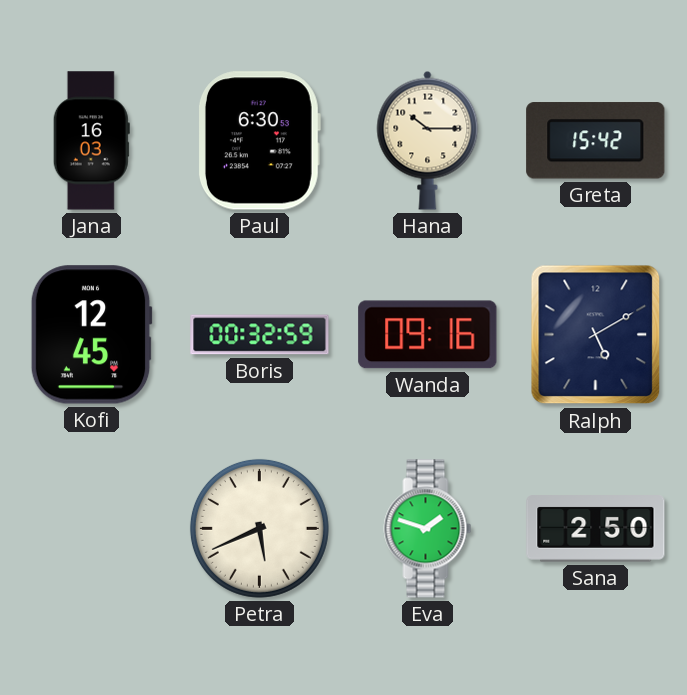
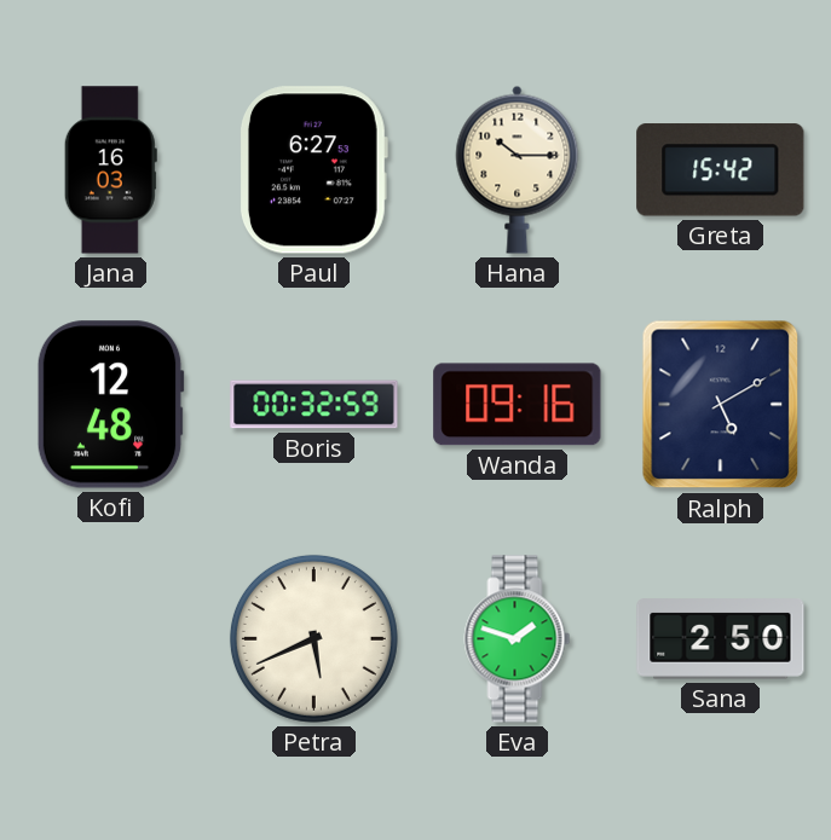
Paul: 6:30 -> 6:27
Kofi: 12:45 -> 12:48
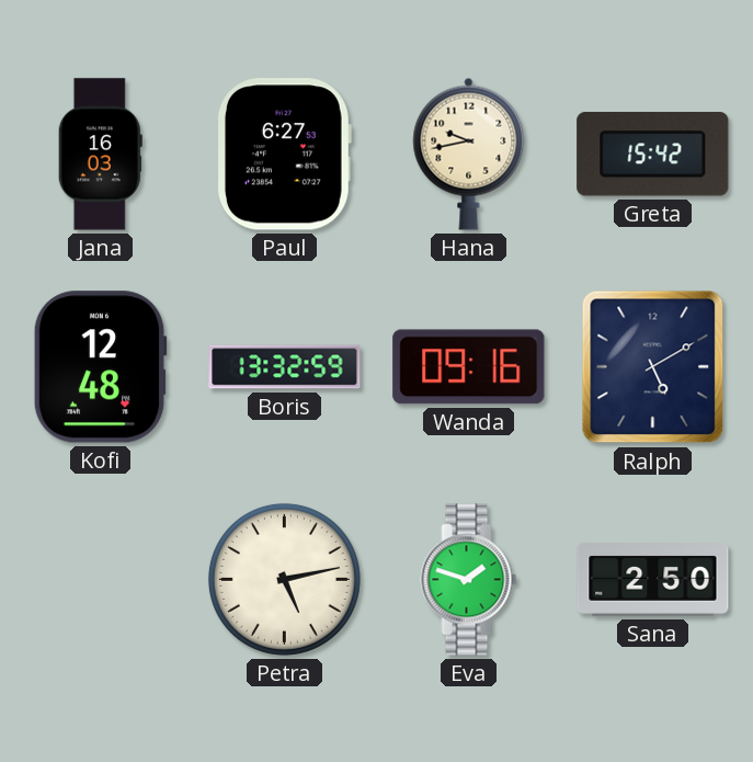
Hana: 10:15 -> 9:43
Boris: 00:32 -> 13:32
Petra: 5:41 -> 5:13
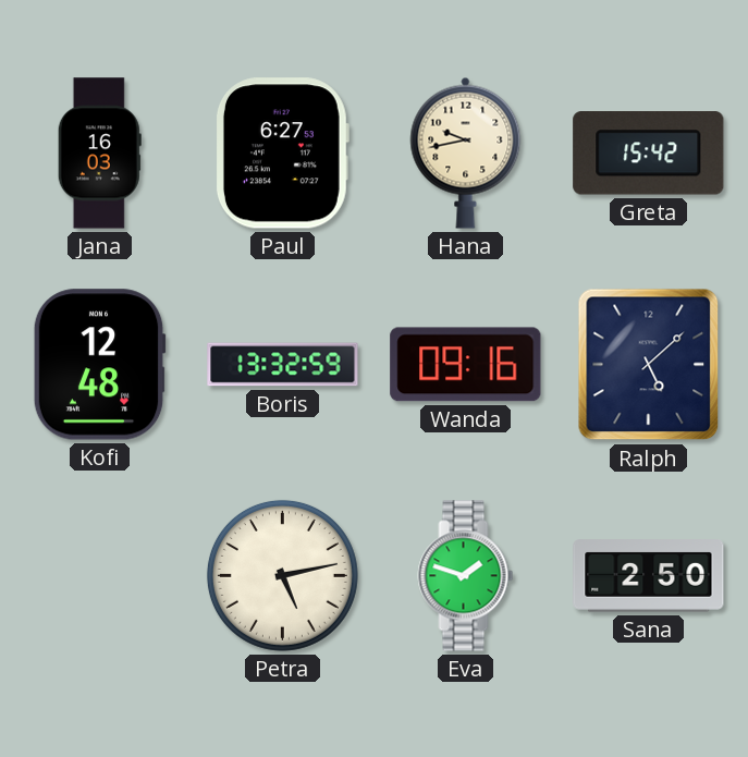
Ralph: 5:10 -> 5:08
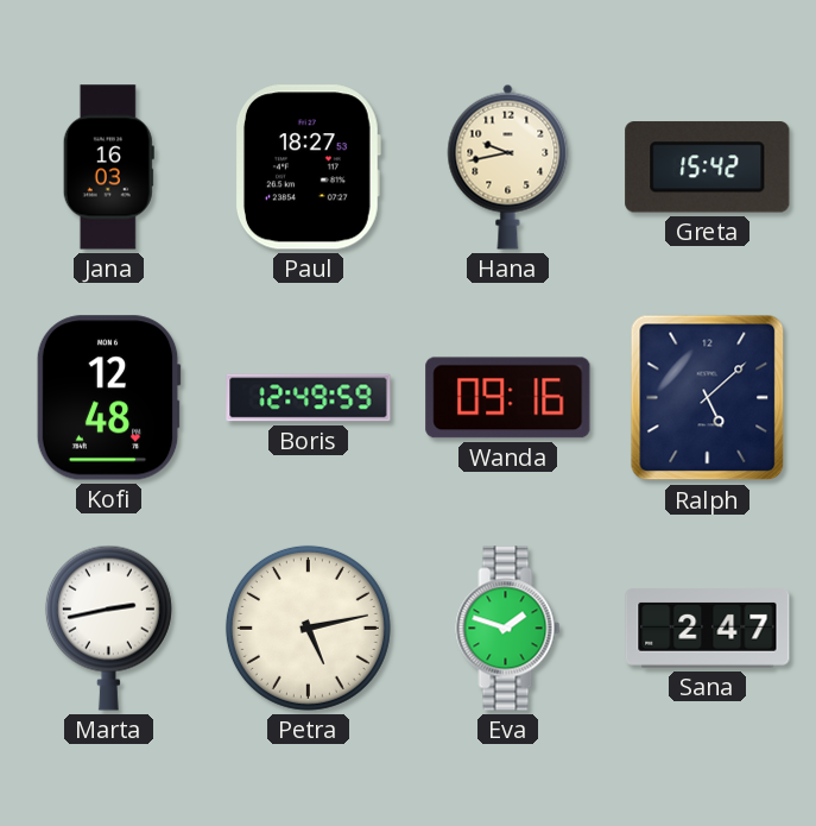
Paul: 6:27 -> 18:27
Boris: 13:32 -> 12:49
Marta: none -> 2:43
Sana: 2:50 -> 2:47
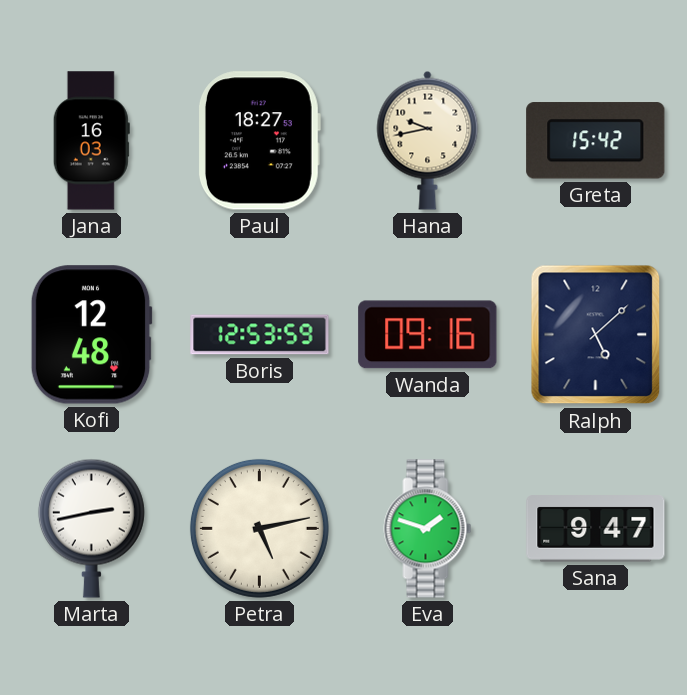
Boris: 12:49 -> 12:53
Sana: 2:47 -> 9:47
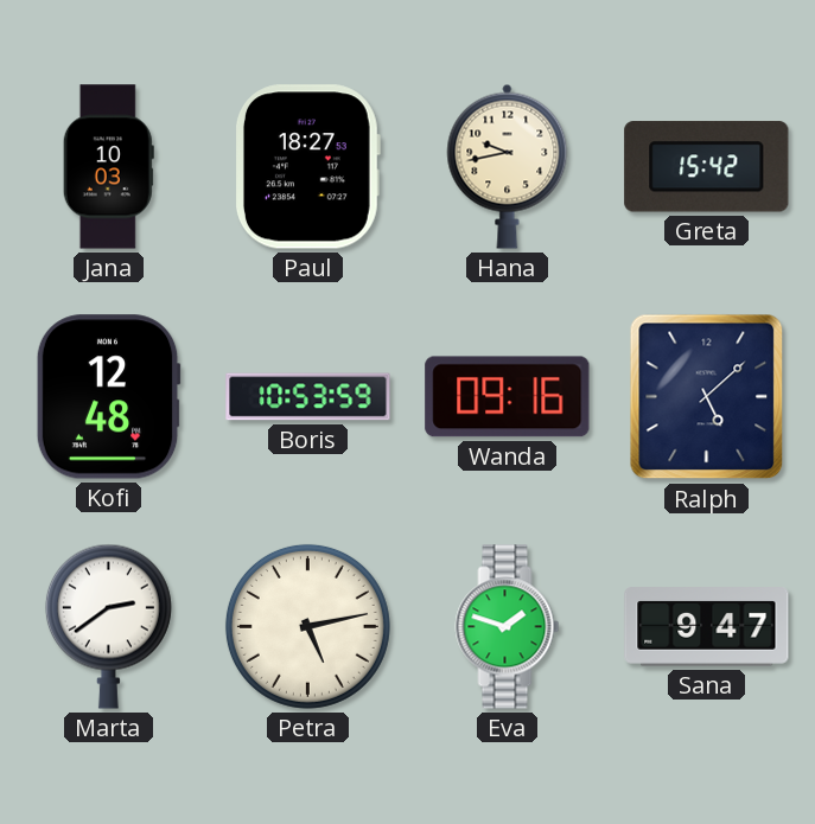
Jana: 16:03 -> 10:03
Boris: 12:53 -> 10:53
Marta: 2:43 -> 2:39
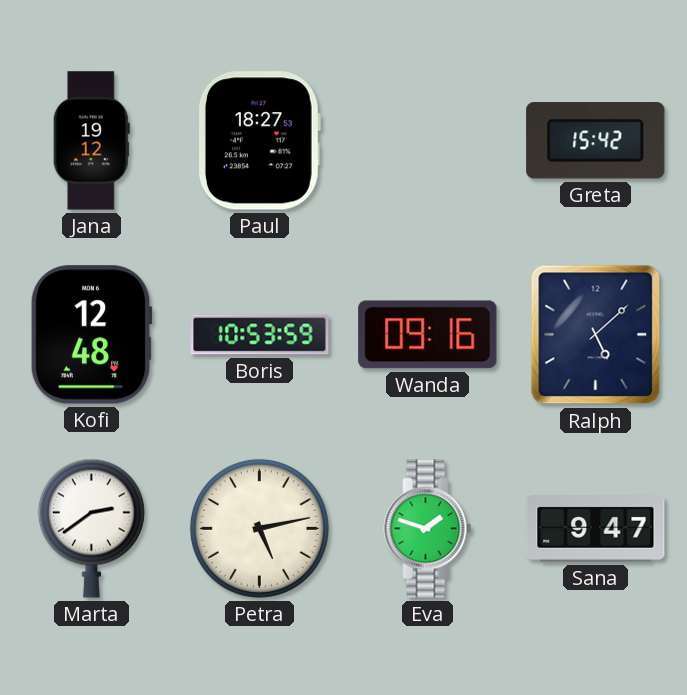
Jana: 10:03 -> 19:12
Hana: 9:43 -> none
